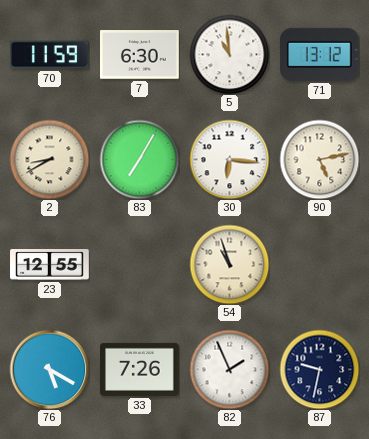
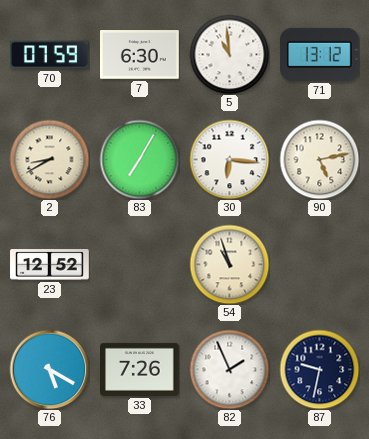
70: 11:59 -> 07:59
23: 12:55 -> 12:52
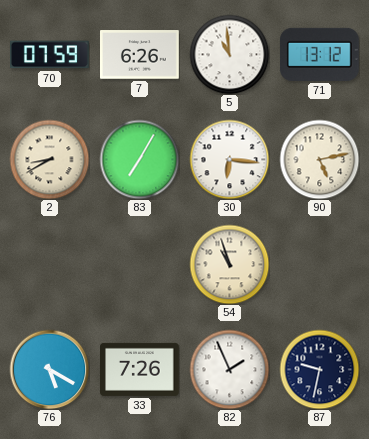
7: 6:30 -> 6:26
23: 12:52 -> none
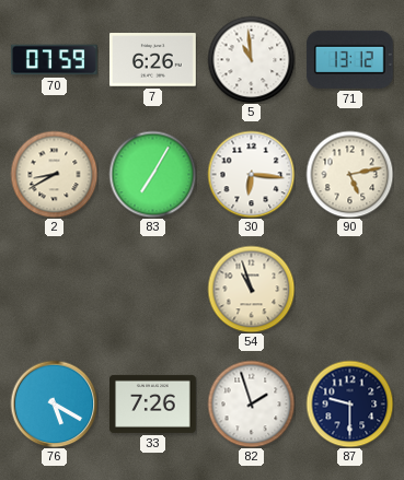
82: 1:56 -> 1:57
87: 9:32 -> 9:30
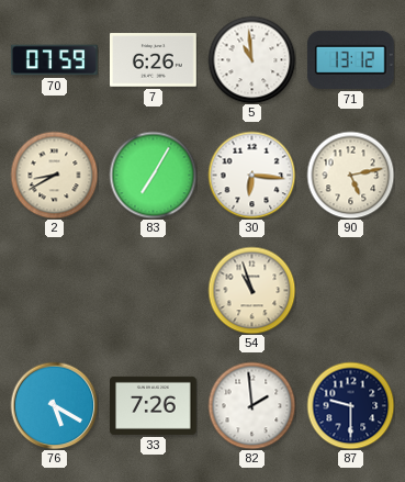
82: 1:57 -> 1:59
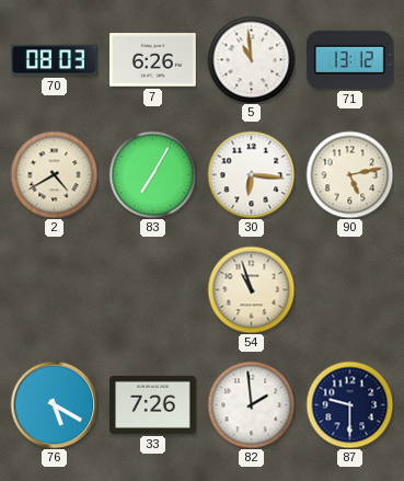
70: 07:59 -> 08:03
2: 8:40 -> 4:40
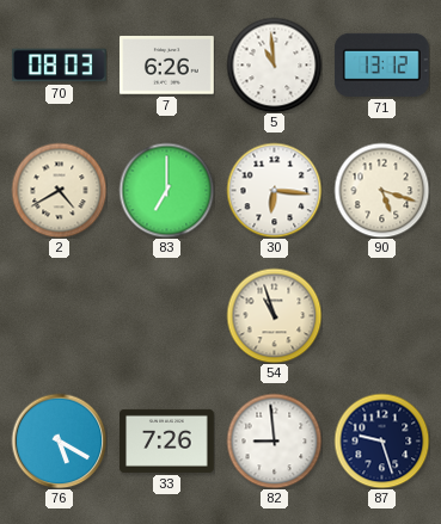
83: 7:05 -> 7:00
90: 5:13 -> 5:18
82: 1:59 -> 8:59
87: 9:30 -> 9:27
